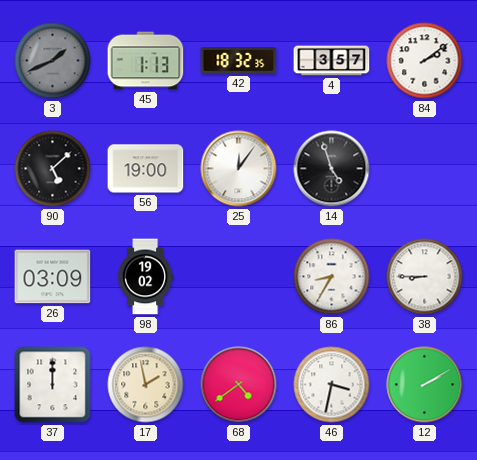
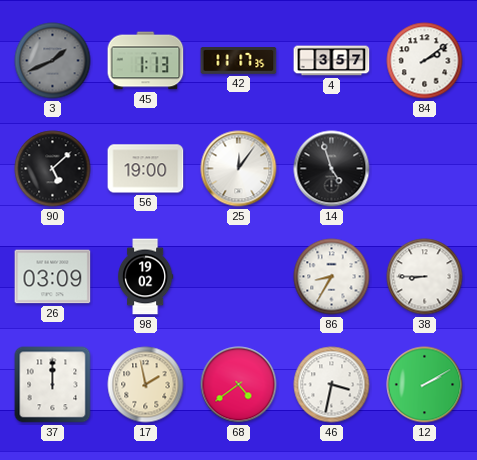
42: 18:32 -> 11:17
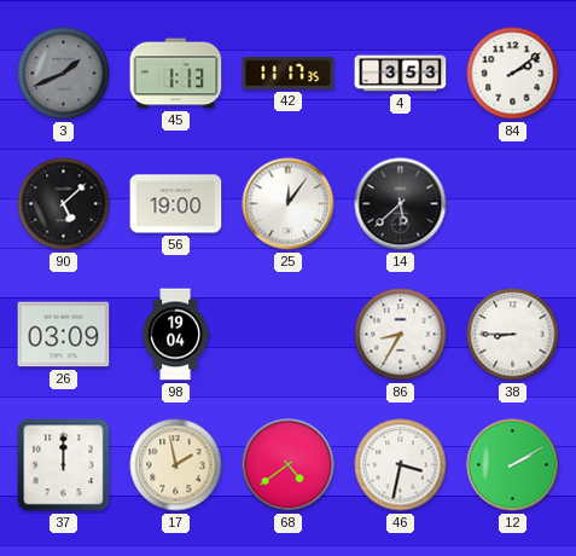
4: 3:57 -> 3:53
14: 4:57 -> 5:38
98: 19:02 -> 19:04
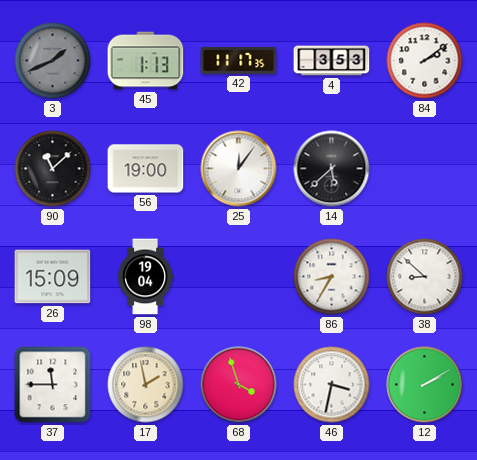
90: 5:08 -> 11:08
26: 03:09 -> 15:09
38: 8:45 -> 8:52
37: 12:00 -> 11:45
68: 4:39 -> 3:57
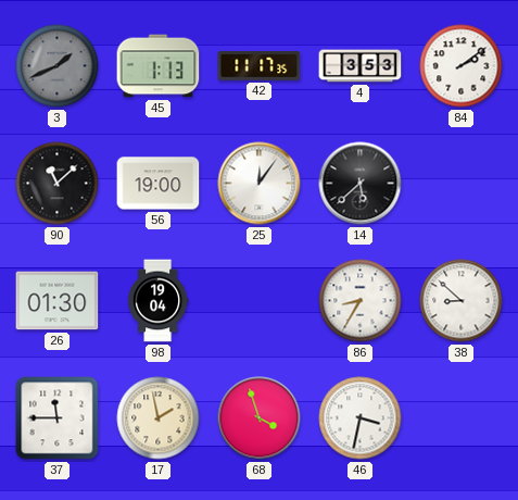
26: 15:09 -> 01:30
12: 2:10 -> none
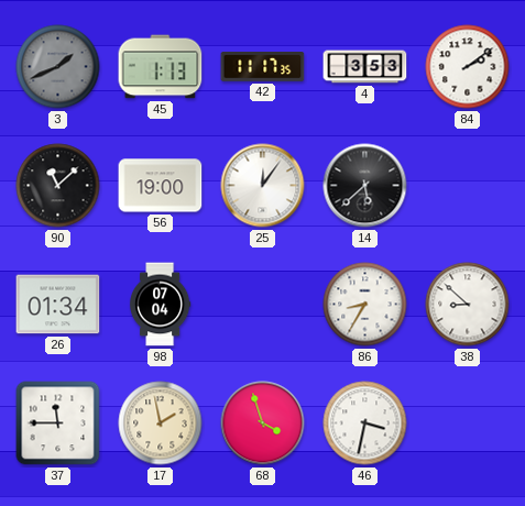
26: 01:30 -> 01:34
98: 19:04 -> 07:04
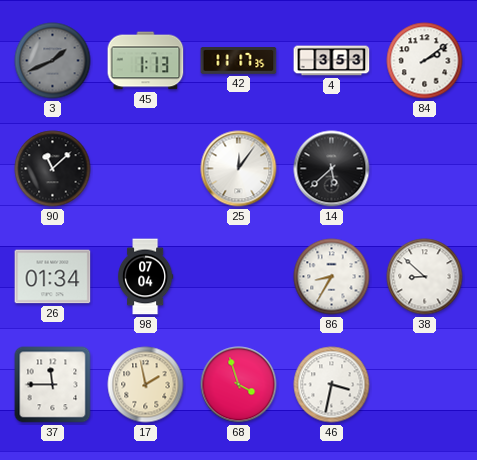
56: 19:00 -> none
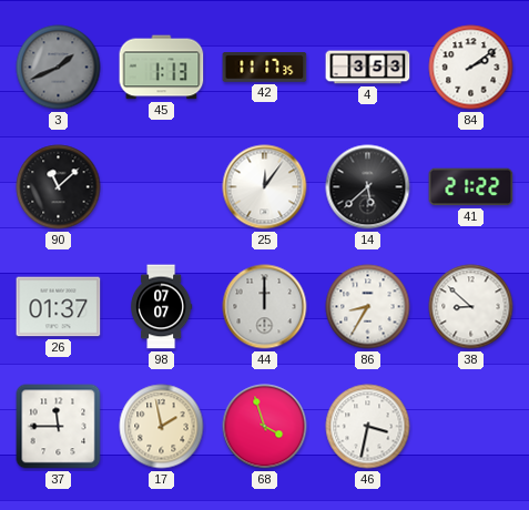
41: none -> 21:22
26: 01:34 -> 01:37
98: 07:04 -> 07:07
44: none -> 12:00
